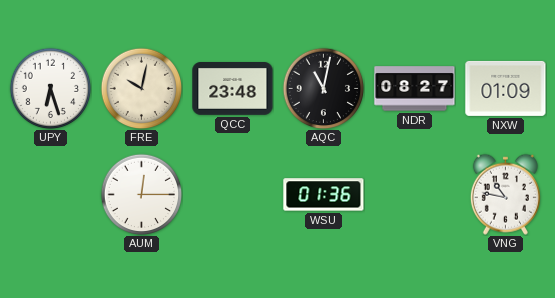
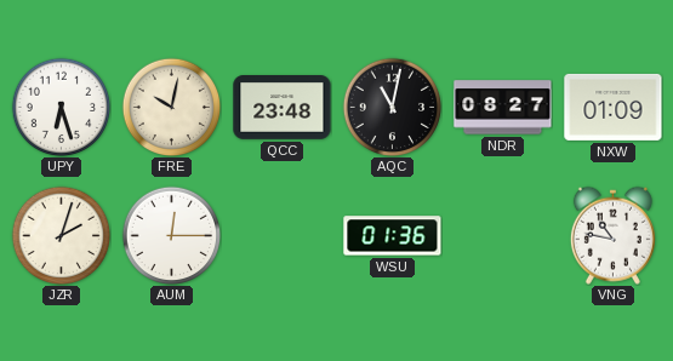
JZR: none -> 2:03
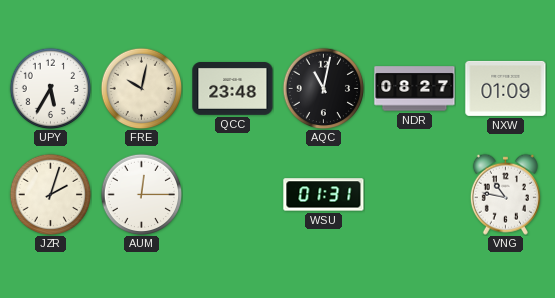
UPY: 6:27 -> 5:35
WSU: 01:36 -> 01:31
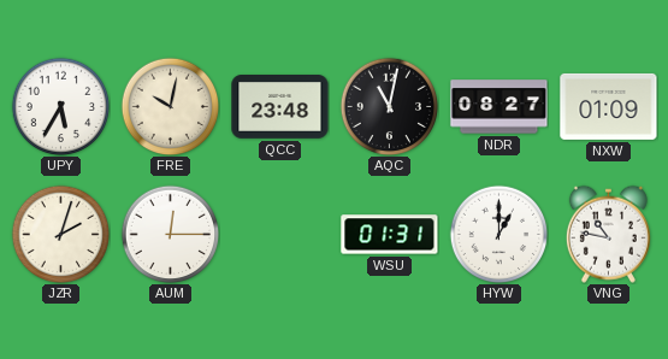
HYW: none -> 1:00
